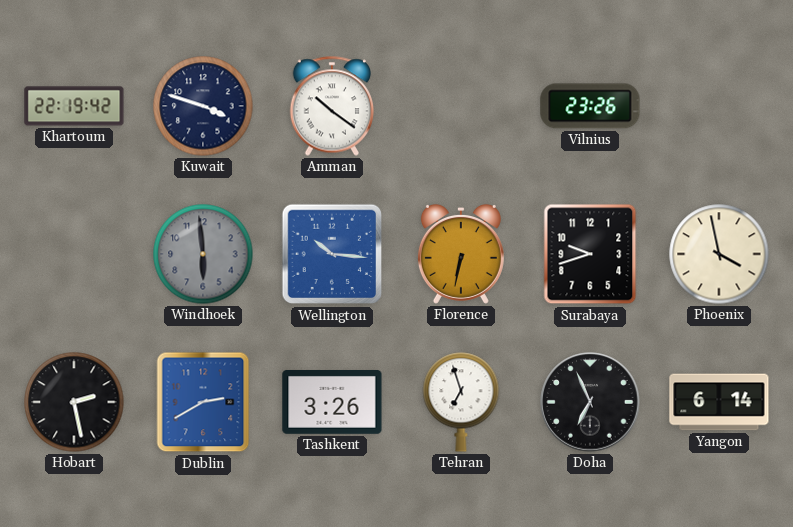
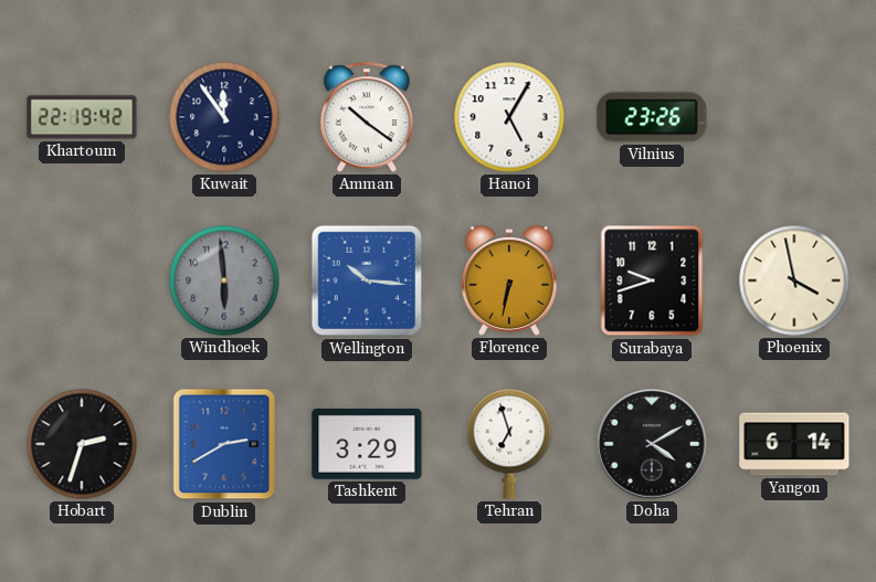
Kuwait: 3:48 -> 11:54
Hanoi: none -> 5:05
Hobart: 2:28 -> 2:33
Tashkent: 3:26 -> 3:29
Doha: 6:56 -> 4:10
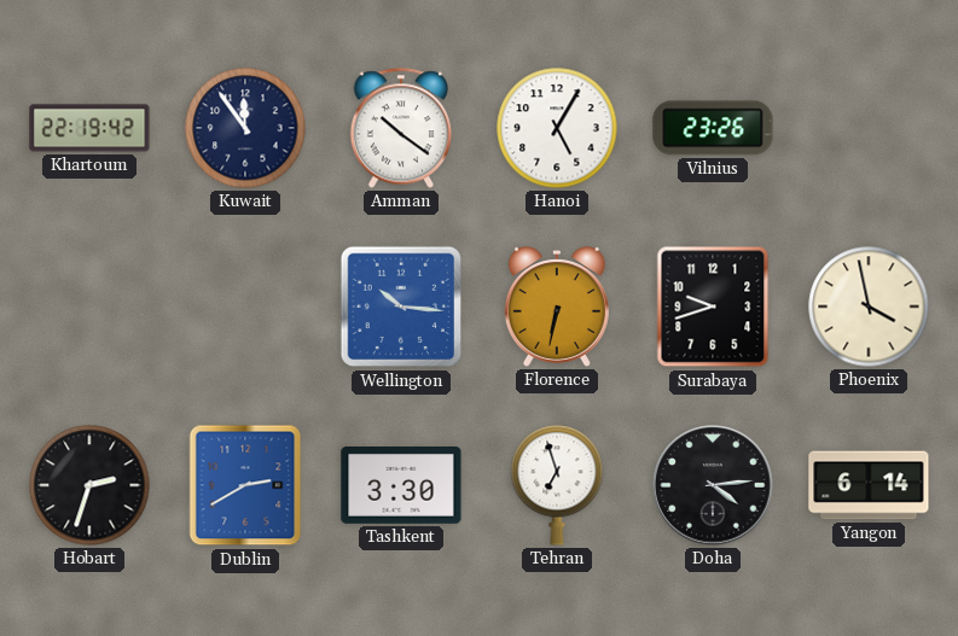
Windhoek: 5:59 -> none
Tashkent: 3:29 -> 3:30
Doha: 4:10 -> 4:14
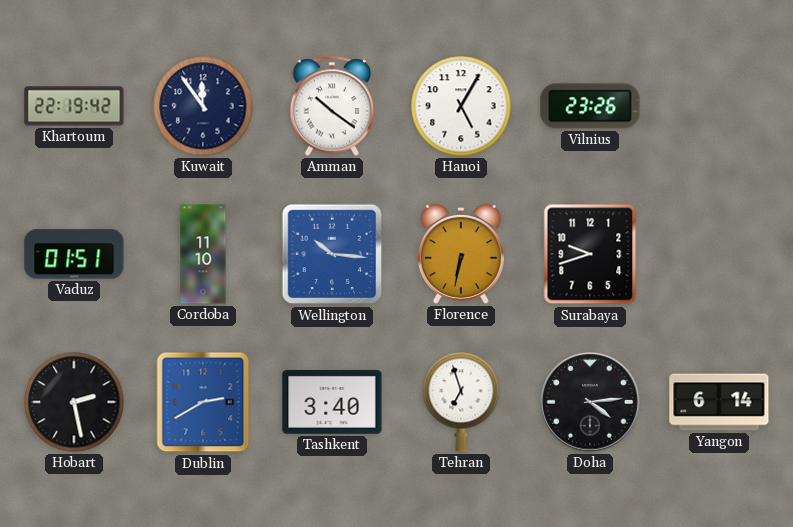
Vaduz: none -> 01:51
Cordoba: none -> 11:10
Phoenix: 3:58 -> none
Hobart: 2:33 -> 2:28
Tashkent: 3:30 -> 3:40
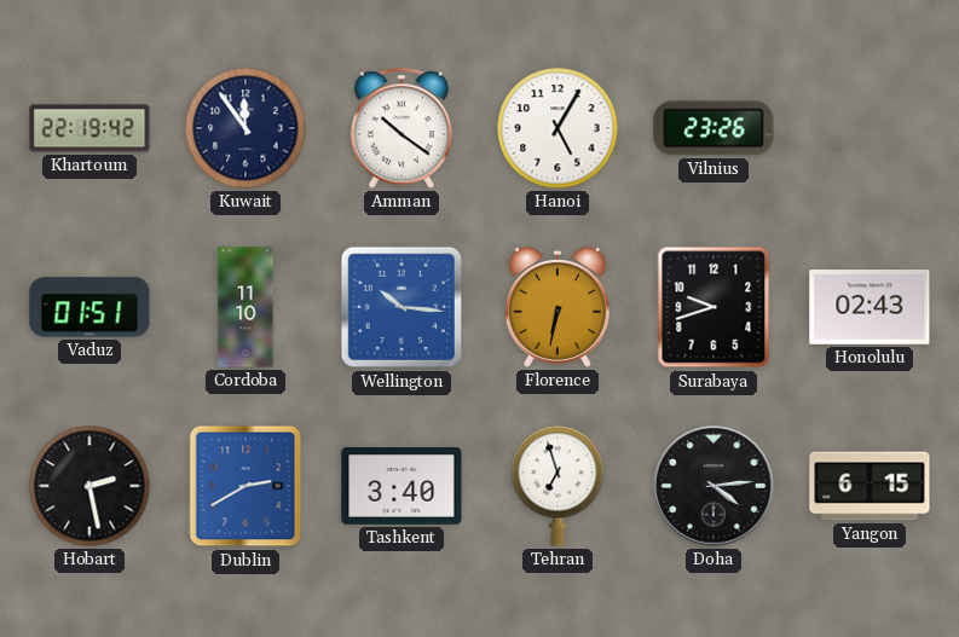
Honolulu: none -> 02:43
Yangon: 6:14 -> 6:15
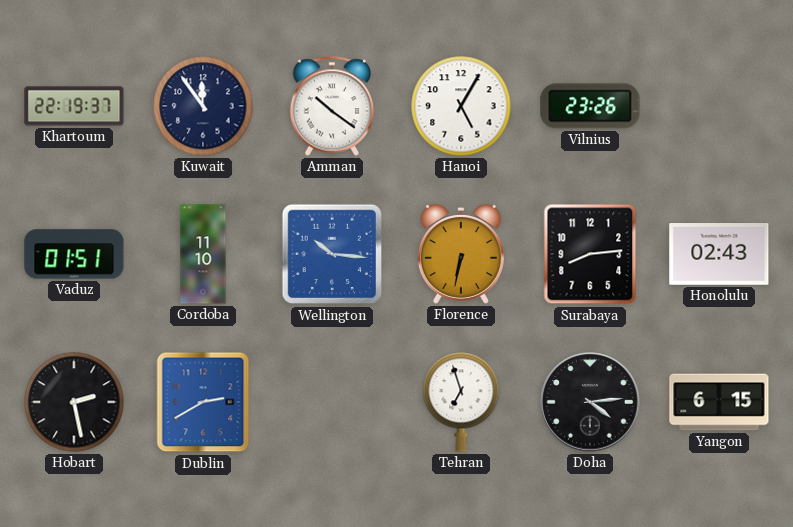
Khartoum: 22:19:42 -> 22:19:37
Surabaya: 9:42 -> 8:14
Tashkent: 3:40 -> none
